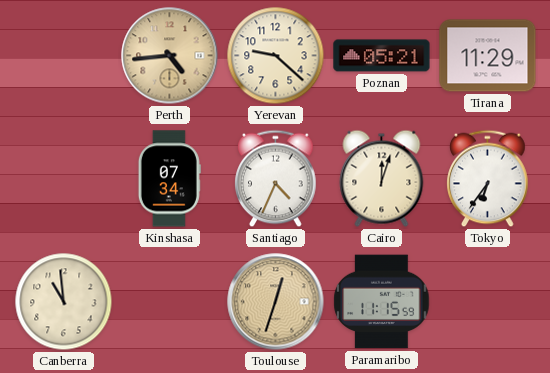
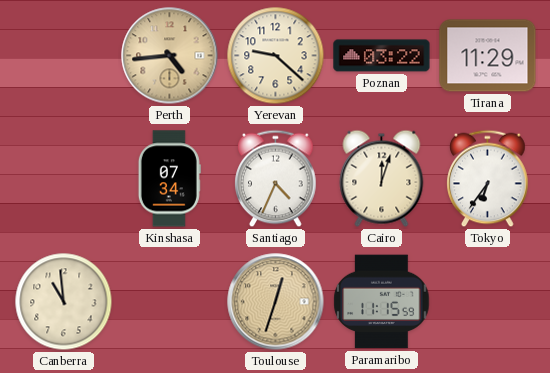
Poznan: 05:21 -> 03:22
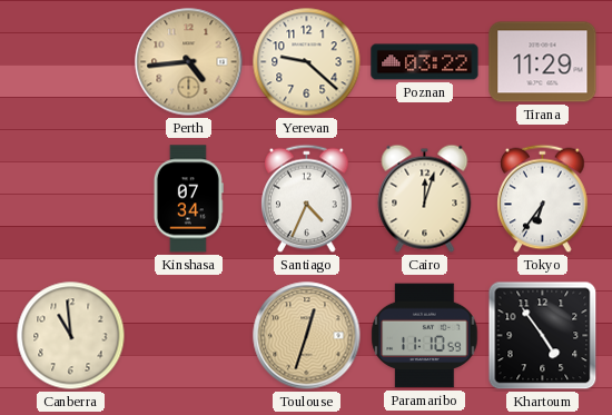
Paramaribo: 11:15 -> 11:10
Khartoum: none -> 4:54
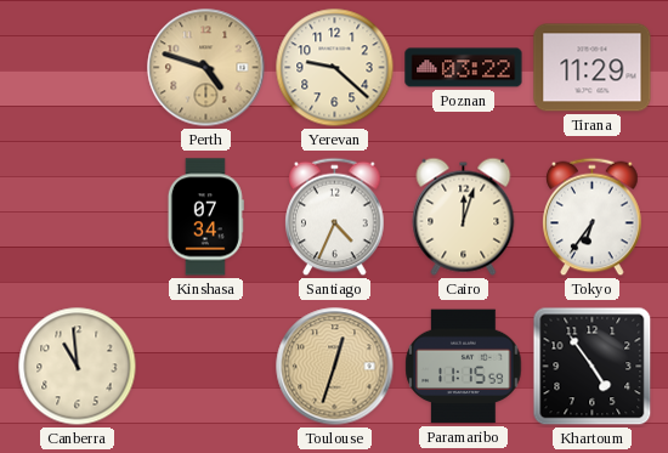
Perth: 4:44 -> 4:48
Paramaribo: 11:10 -> 11:15
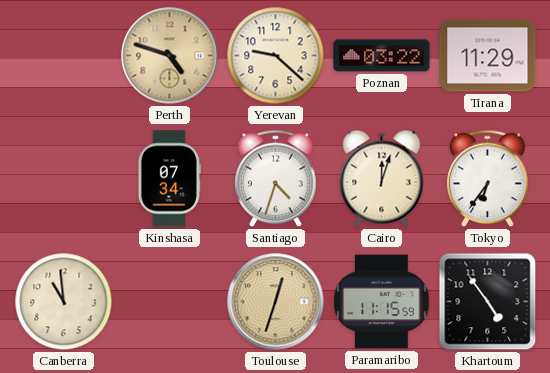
Santiago: 4:34 -> 4:33
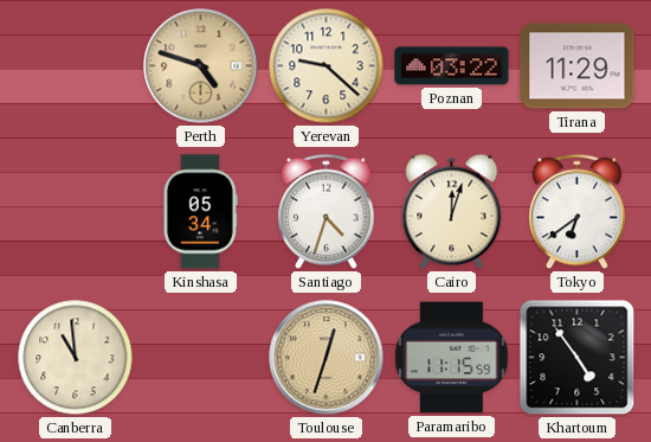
Kinshasa: 07:34 -> 05:34
Tokyo: 6:36 -> 6:39
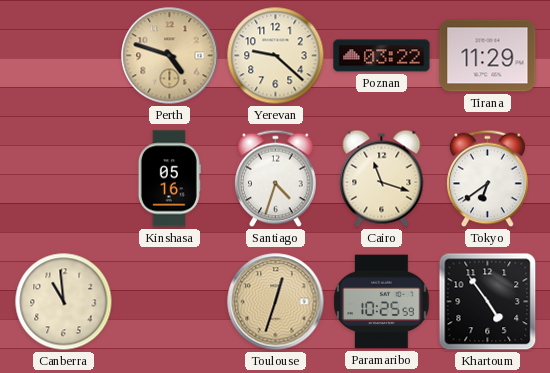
Kinshasa: 05:34 -> 05:16
Cairo: 12:03 -> 11:18
Paramaribo: 11:15 -> 10:25
